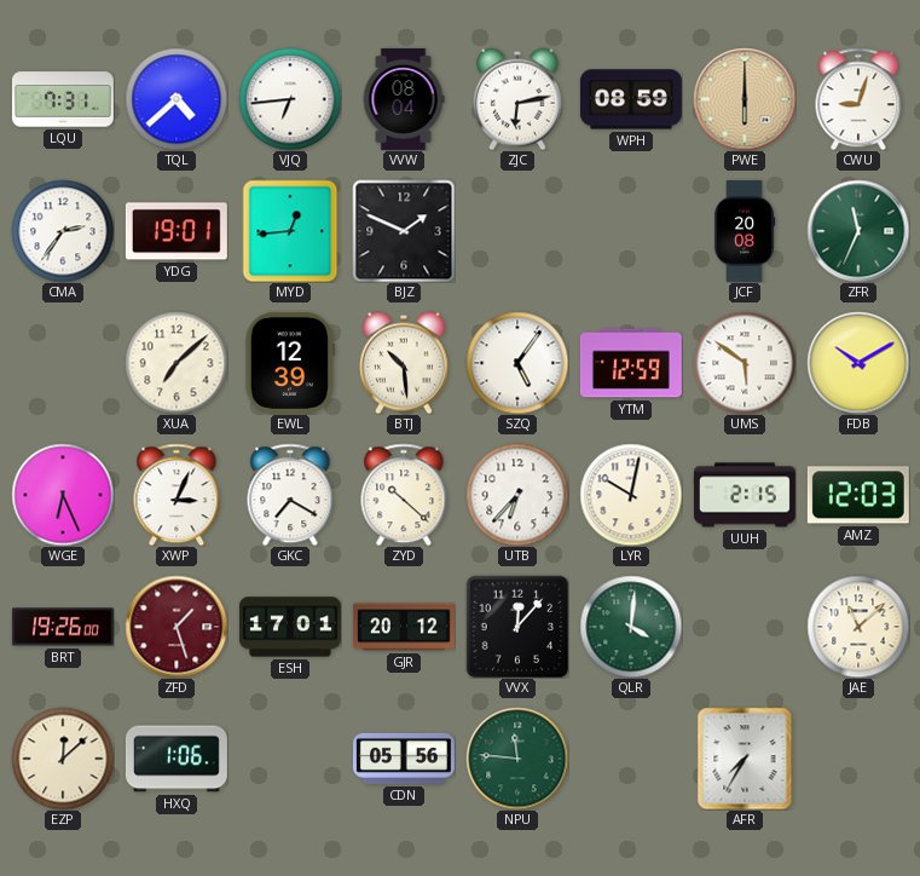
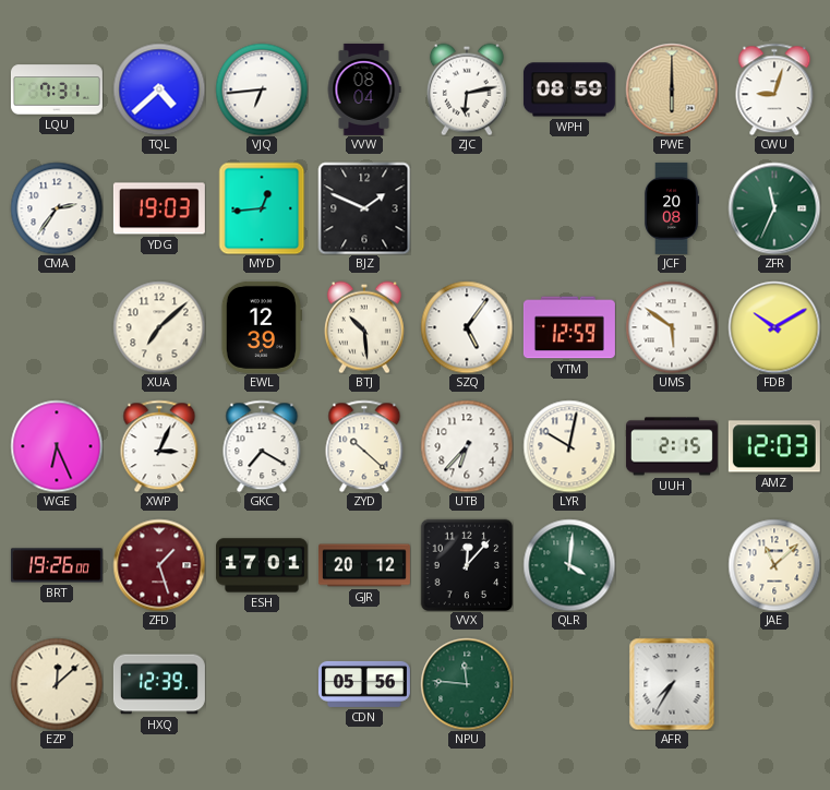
YDG: 19:01 -> 19:03
HXQ: 1:06 -> 12:39
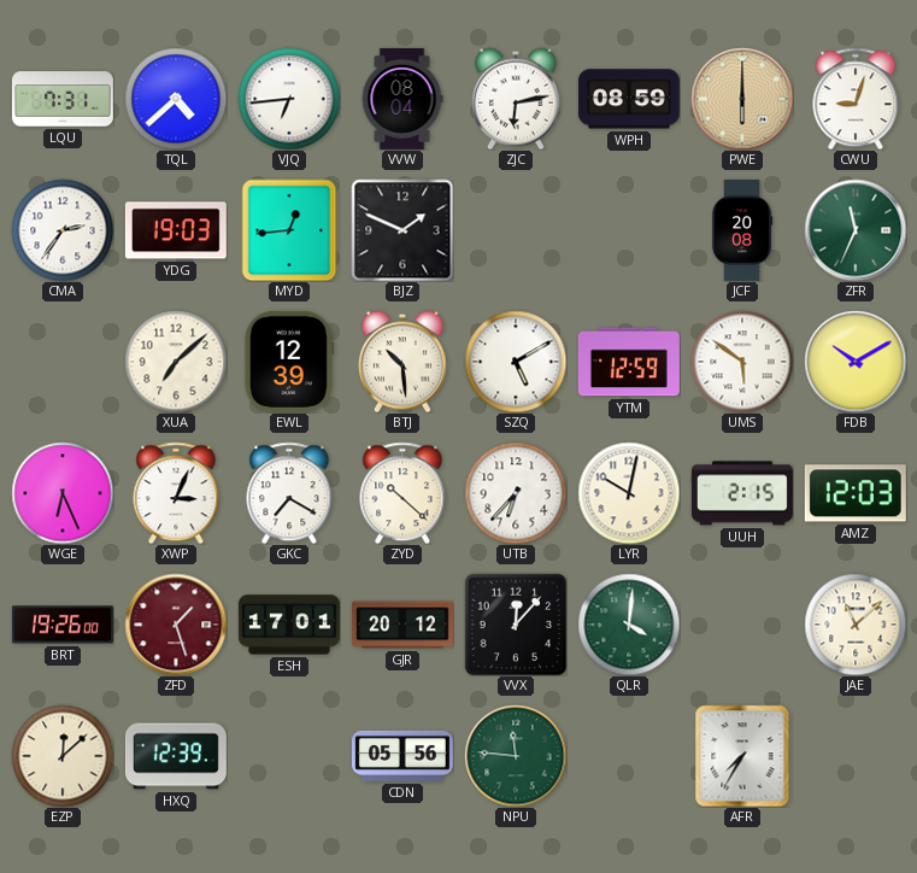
SZQ: 5:06 -> 5:10
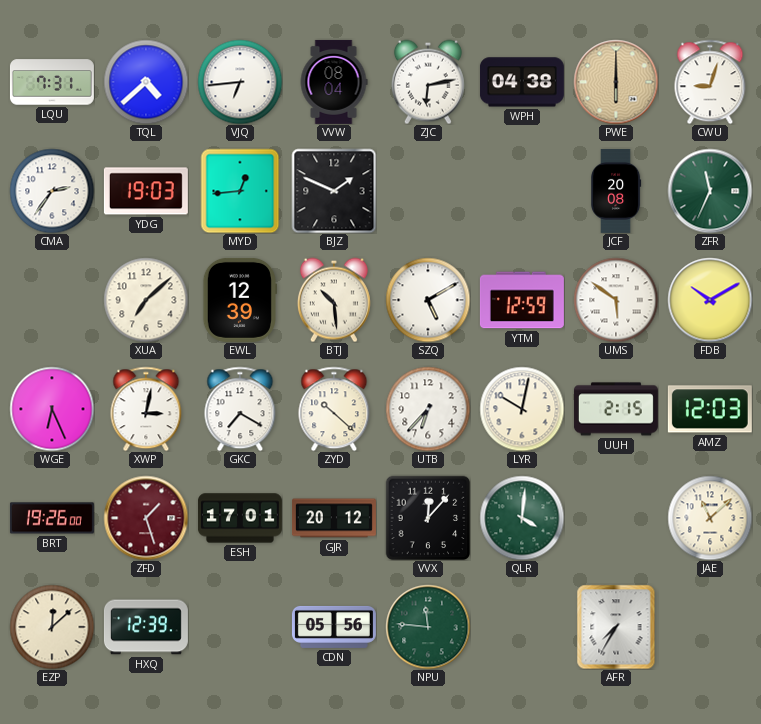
WPH: 08:59 -> 04:38
XWP: 3:04 -> 3:02
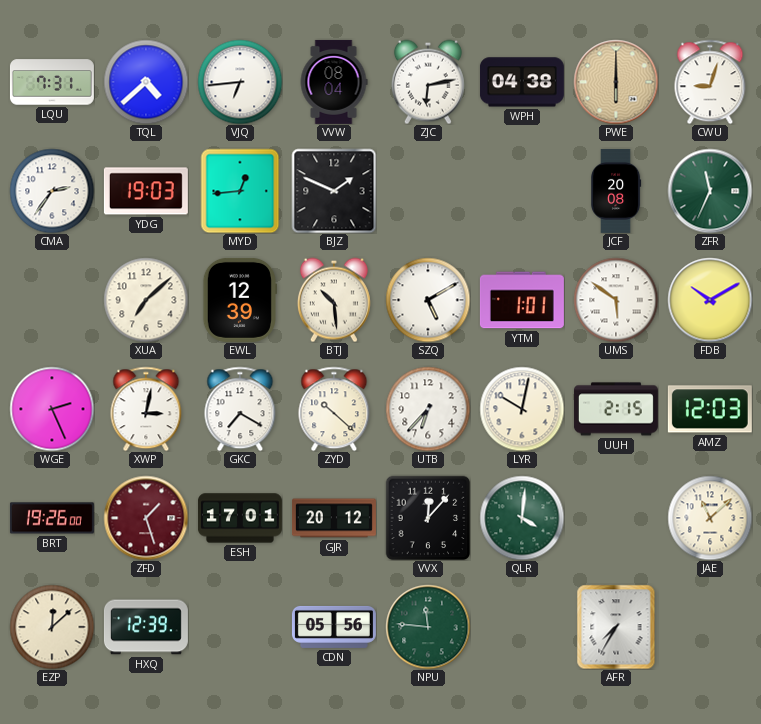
YTM: 12:59 -> 1:01
WGE: 6:26 -> 2:26
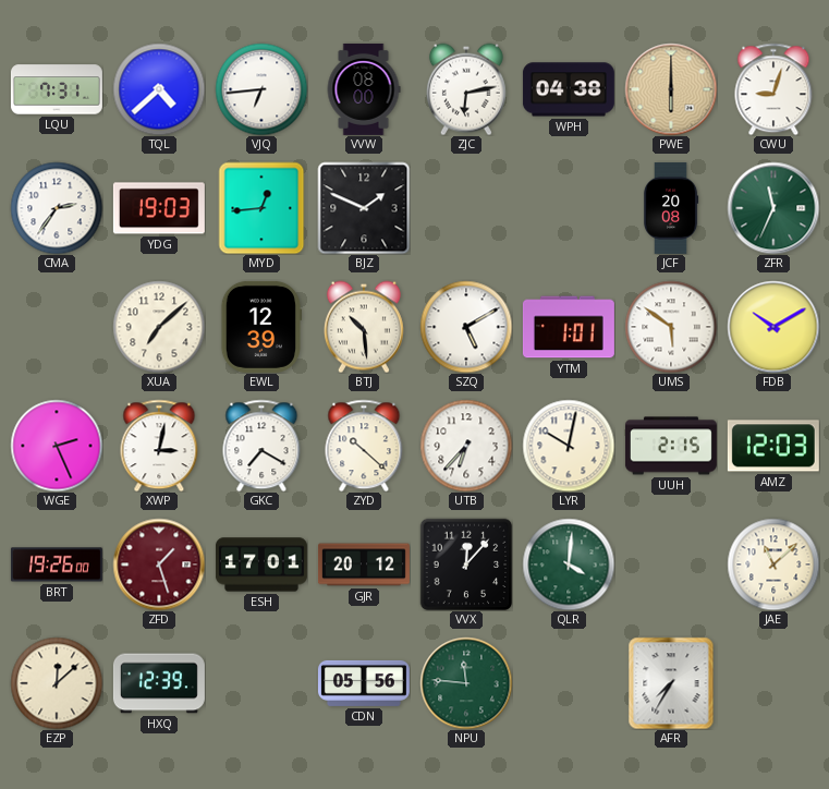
VVW: 08:04 -> 08:00
